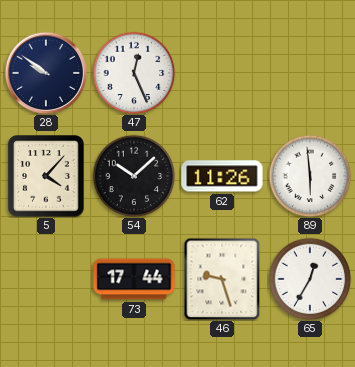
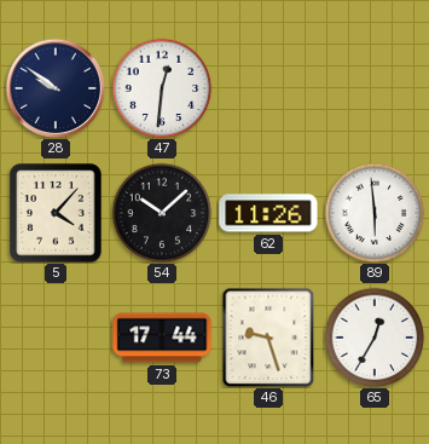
47: 12:26 -> 12:31
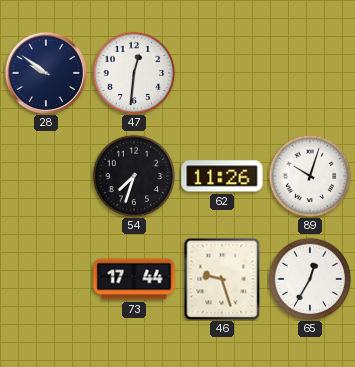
5: 4:07 -> none
54: 10:08 -> 7:33
89: 5:59 -> 10:03
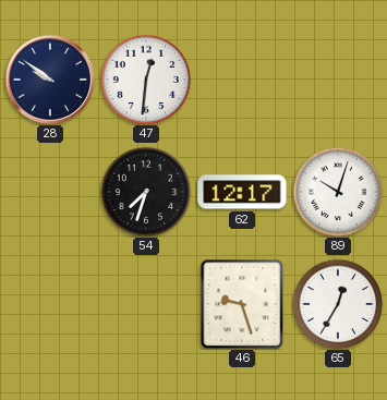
62: 11:26 -> 12:17
73: 17:44 -> none
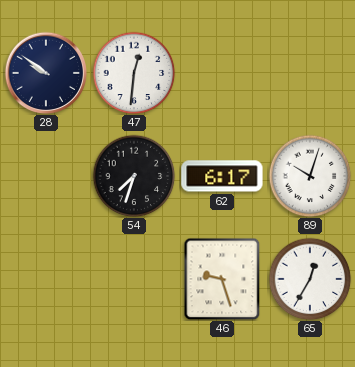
62: 12:17 -> 6:17
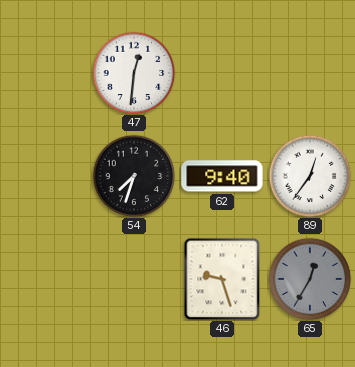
28: 9:51 -> none
62: 6:17 -> 9:40
89: 10:03 -> 12:36
65 dial: white -> grey
